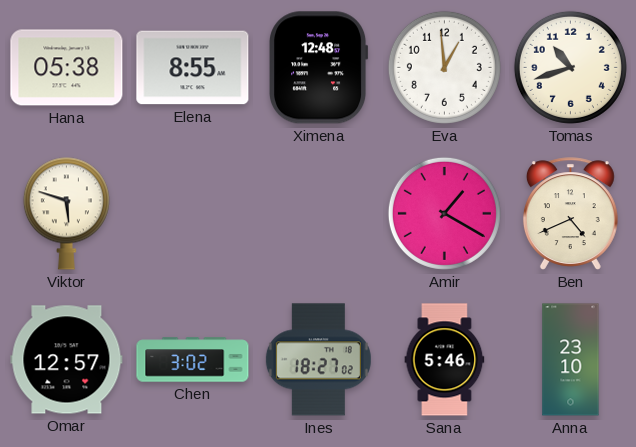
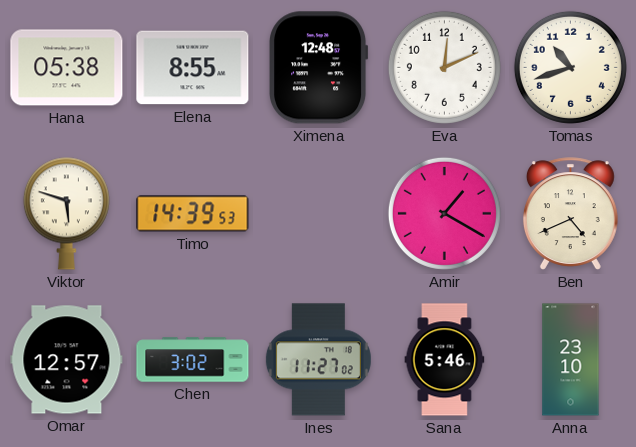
Eva: 12:59 -> 12:11
Timo: none -> 14:39
Ines: 18:27 -> 11:27
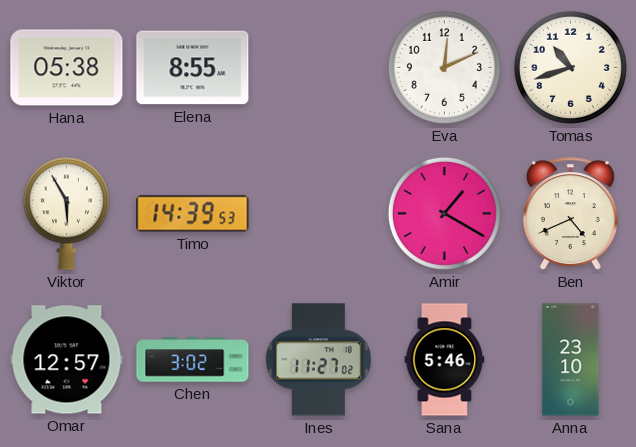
Ximena: 12:48 -> none
Viktor: 5:48 -> 5:55
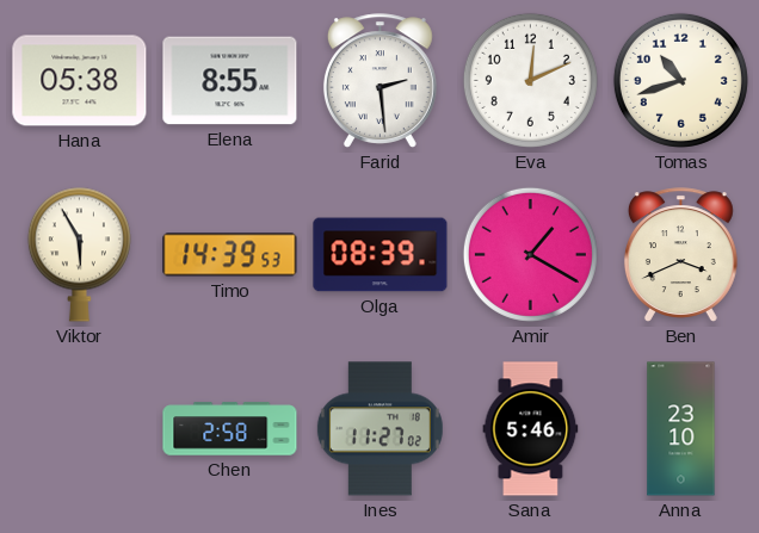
Farid: none -> 2:29
Olga: none -> 08:39
Ben: 4:41 -> 3:41
Omar: 12:57 -> none
Chen: 3:02 -> 2:58
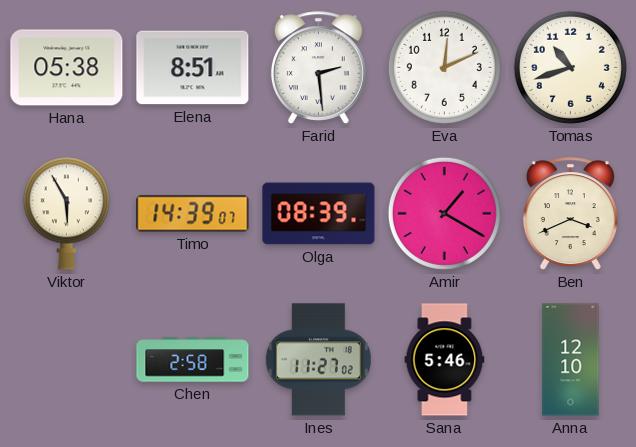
Elena: 8:55 -> 8:51
Timo: 14:39:53 -> 14:39:07
Anna: 23:10 -> 12:10
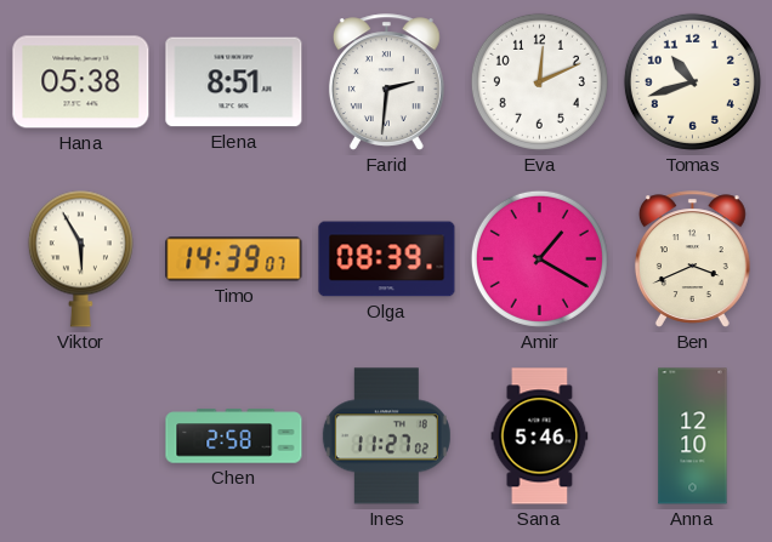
Farid: 2:29 -> 2:31
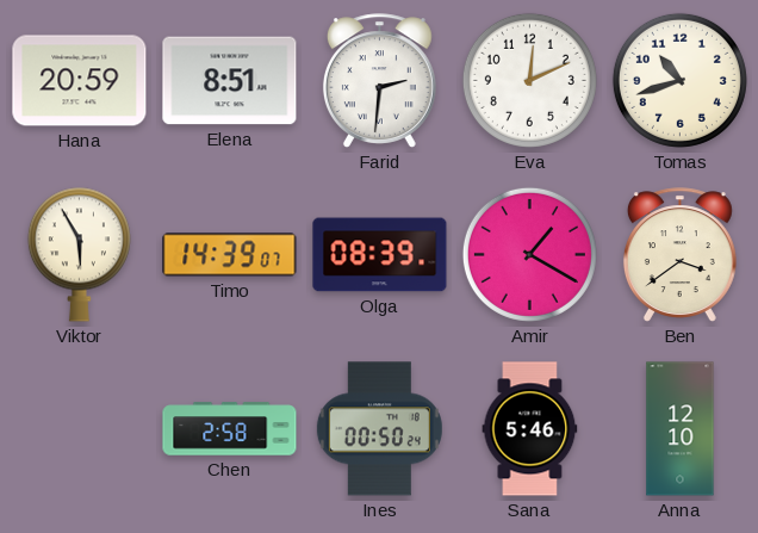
Hana: 05:38 -> 20:59
Ben: 3:41 -> 3:39
Ines: 11:27 -> 00:50
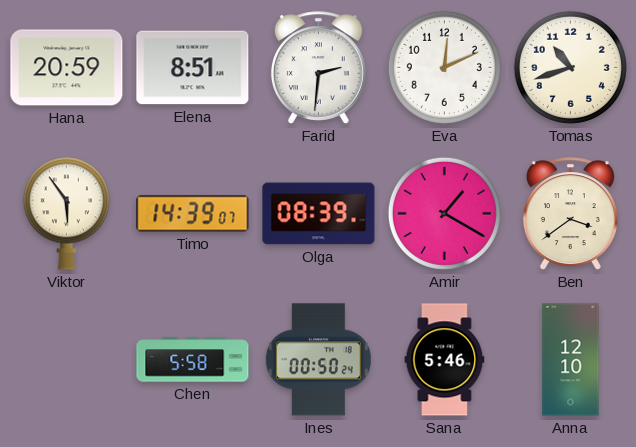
Viktor: 5:55 -> 5:54
Chen: 2:58 -> 5:58
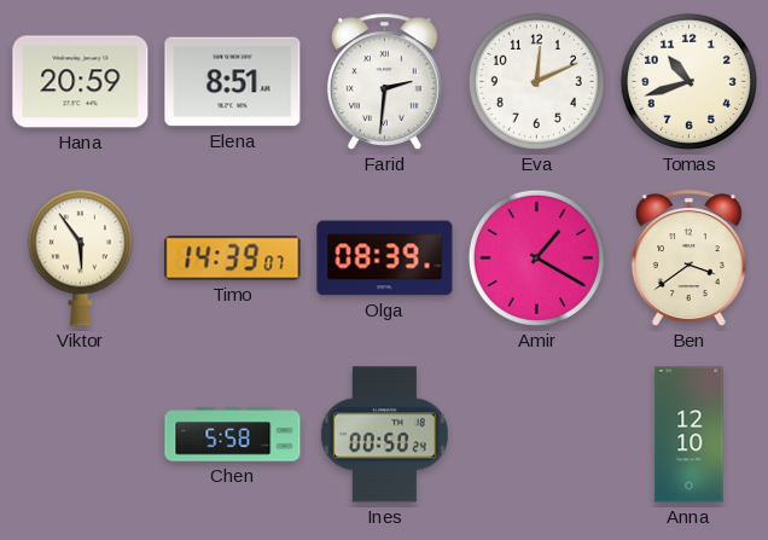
Sana: 5:46 -> none
